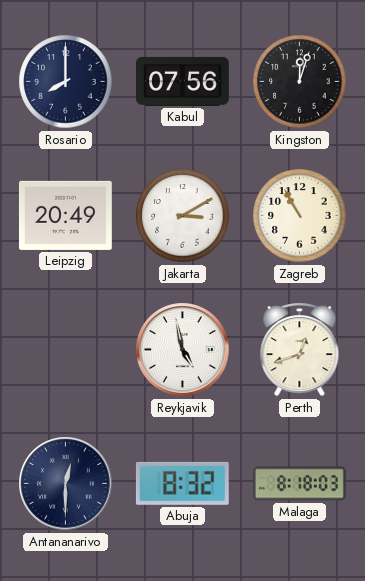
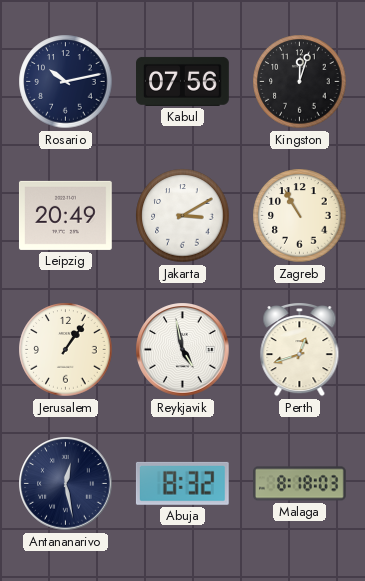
Rosario: 8:00 -> 10:13
Jerusalem: none -> 1:06
Antananarivo: 12:30 -> 12:28
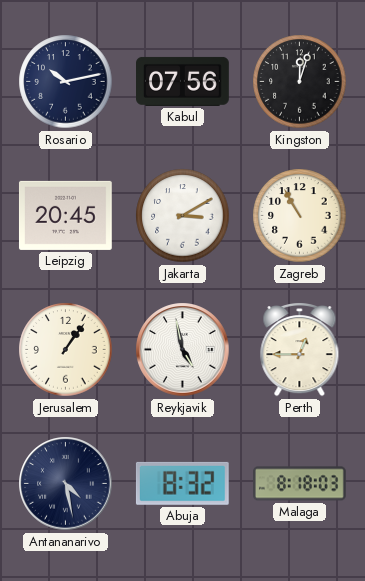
Leipzig: 20:49 -> 20:45
Perth: 12:42 -> 12:45
Antananarivo: 12:28 -> 4:28
